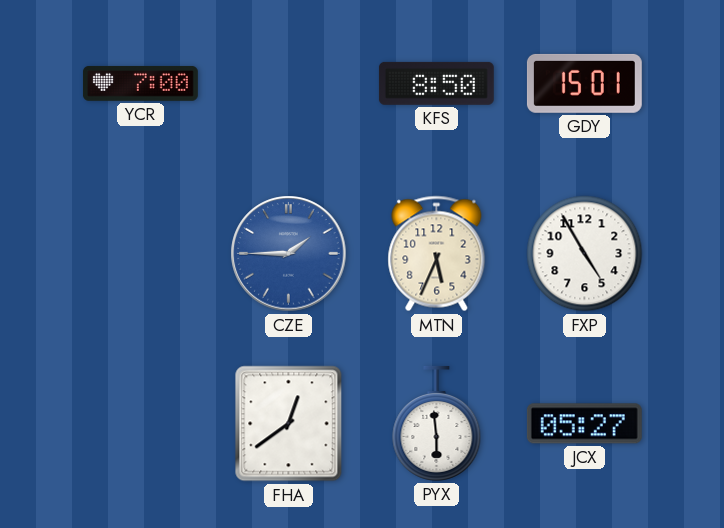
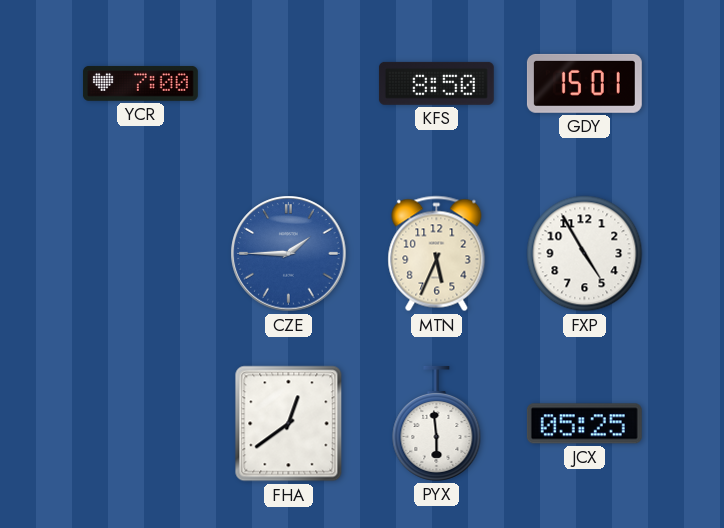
JCX: 05:27 -> 05:25
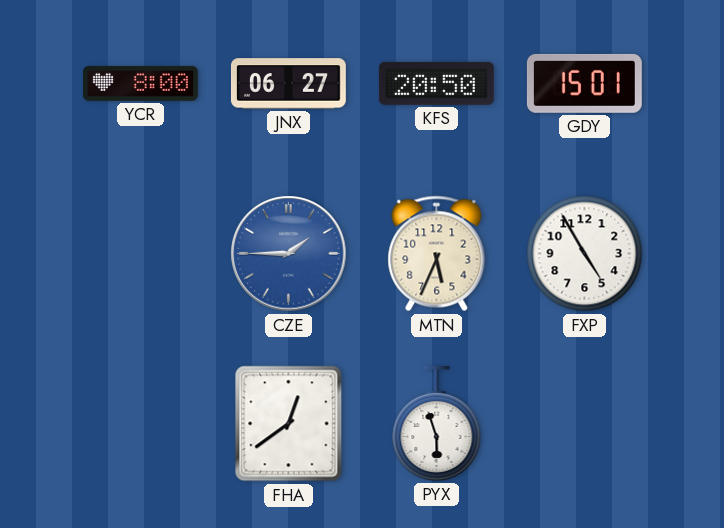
YCR: 7:00 -> 8:00
JNX: none -> 06:27
KFS: 8:50 -> 20:50
PYX: 5:59 -> 5:57
JCX: 05:25 -> none
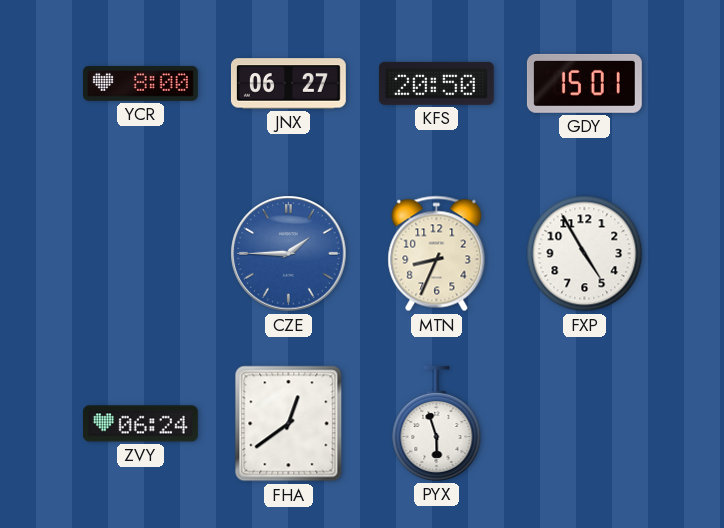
MTN: 5:34 -> 8:34
ZVY: none -> 06:24
